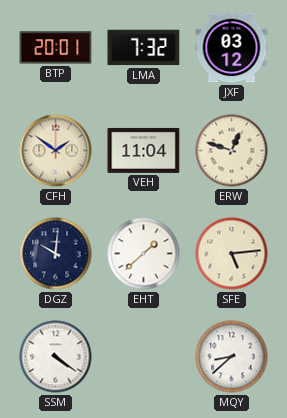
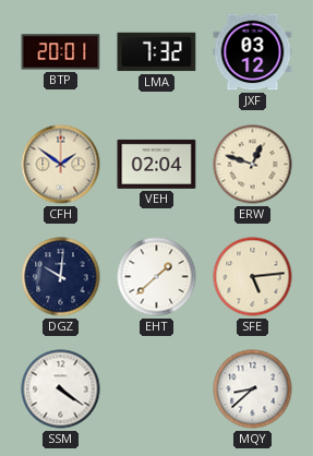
VEH: 11:04 -> 02:04
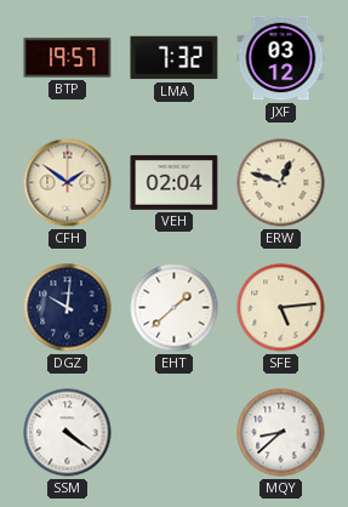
BTP: 20:01 -> 19:57
